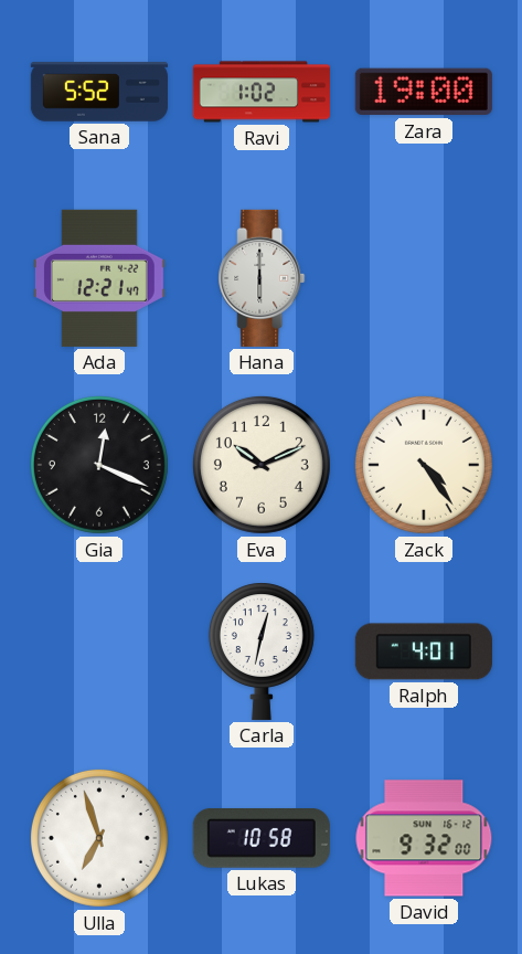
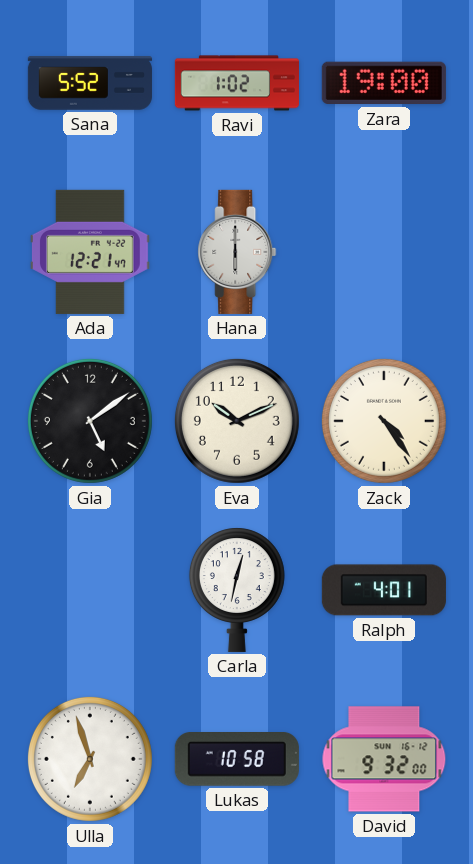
Gia: 12:19 -> 5:09
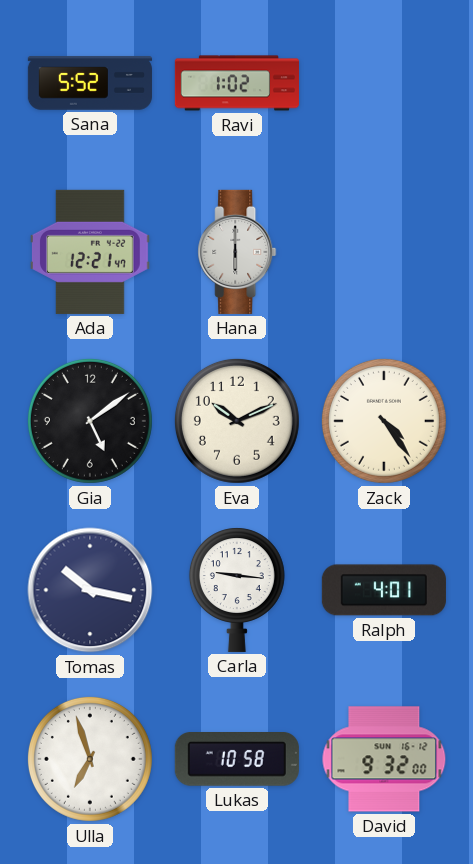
Zara: 19:00 -> none
Tomas: none -> 10:17
Carla: 12:32 -> 9:16
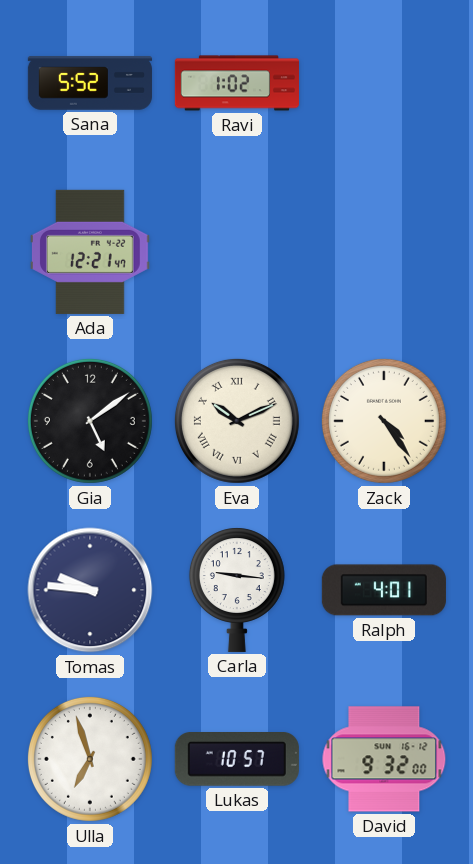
Hana: 6:00 -> none
Eva numerals: Arabic -> Roman
Tomas: 10:17 -> 9:46
Lukas: 10:58 -> 10:57
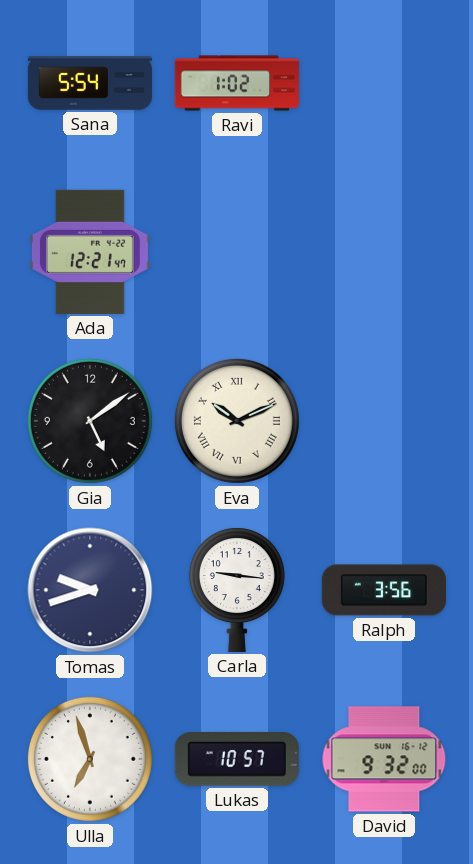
Sana: 5:52 -> 5:54
Zack: 4:24 -> none
Tomas: 9:46 -> 9:42
Ralph: 4:01 -> 3:56
